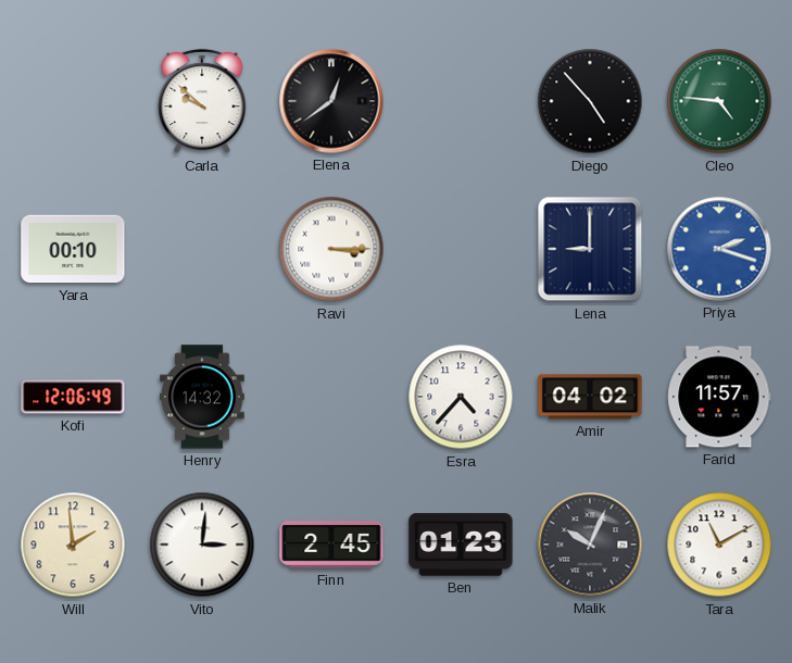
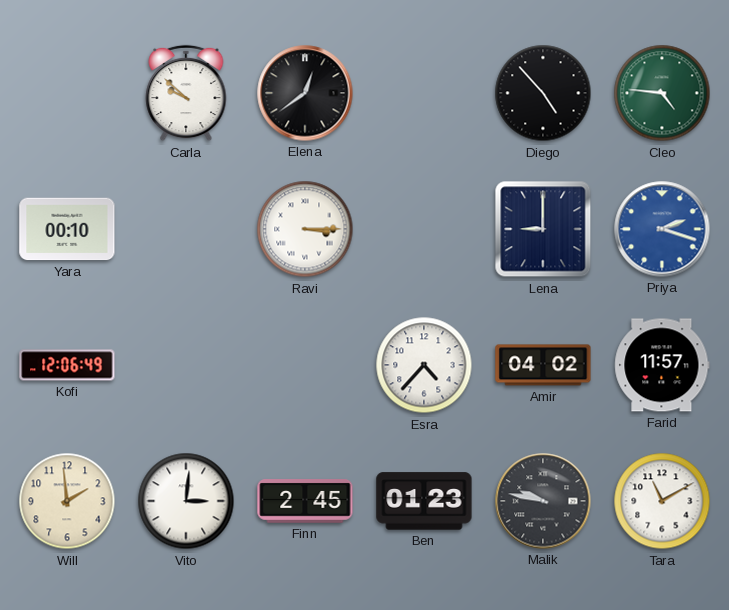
Henry: 14:32 -> none
Malik: 10:04 -> 9:47
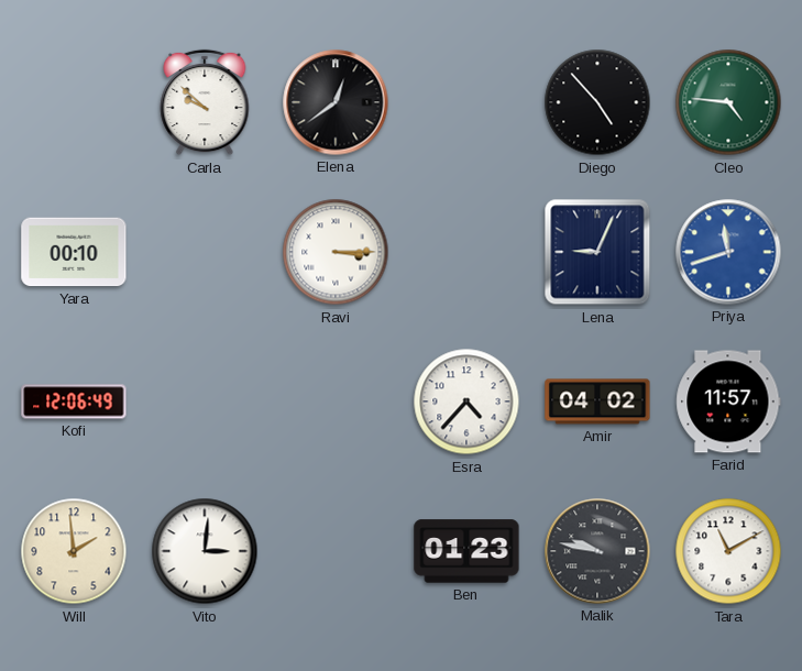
Lena: 9:00 -> 9:04
Priya: 2:18 -> 11:42
Finn: 2:45 -> none
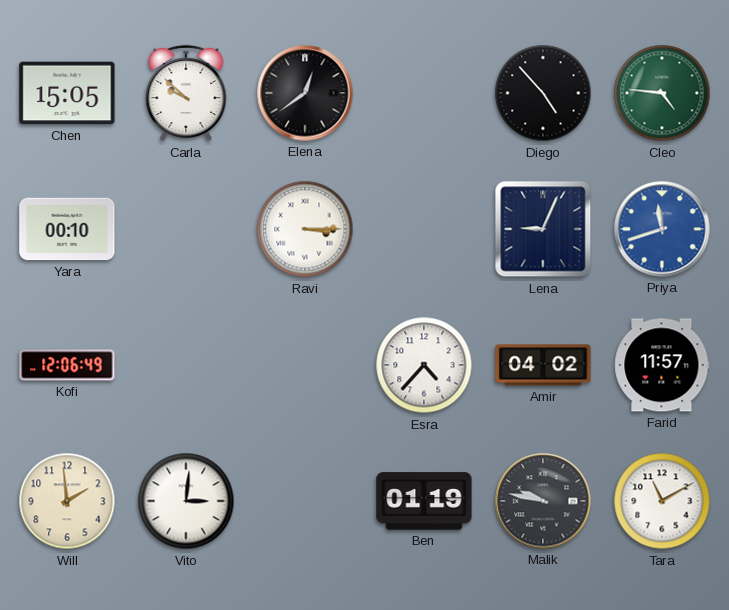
Chen: none -> 15:05
Ben: 01:23 -> 01:19
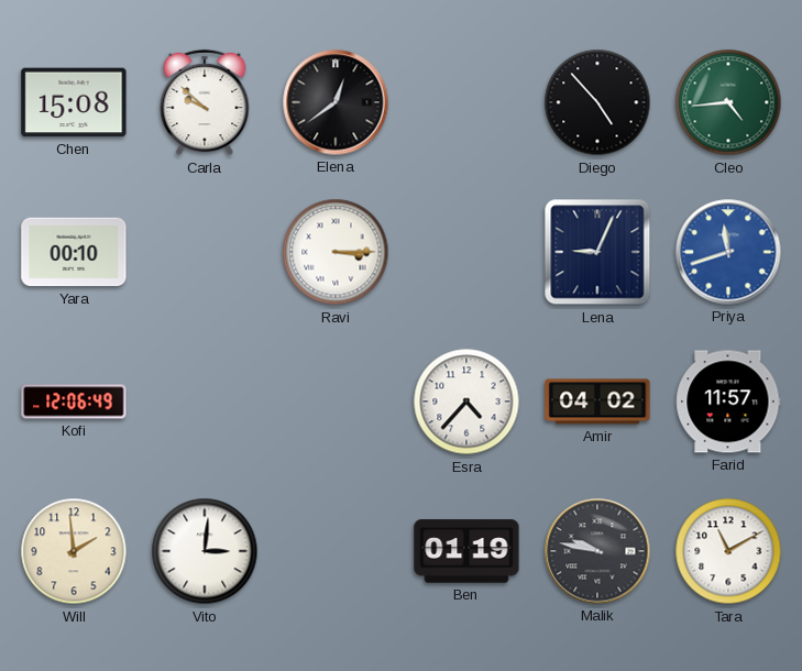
Chen: 15:05 -> 15:08
Cleo: 4:46 -> 4:44
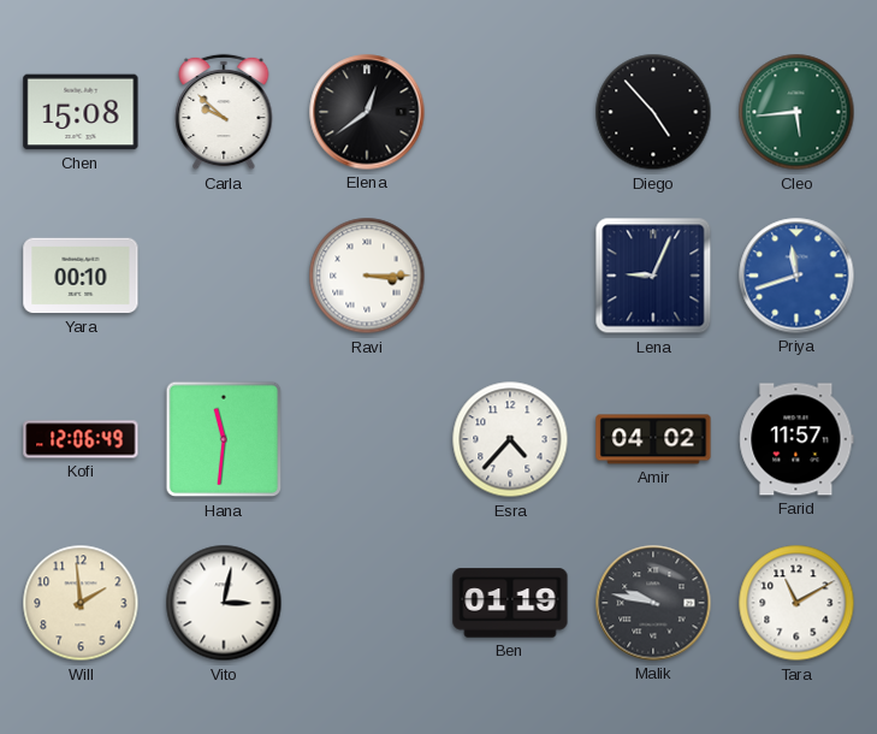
Cleo: 4:44 -> 5:44
Hana: none -> 11:31
Vito: 3:01 -> 3:02
